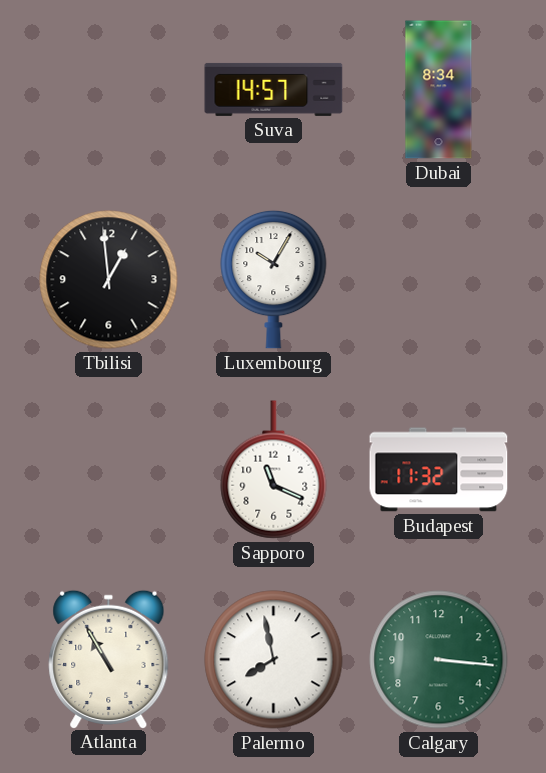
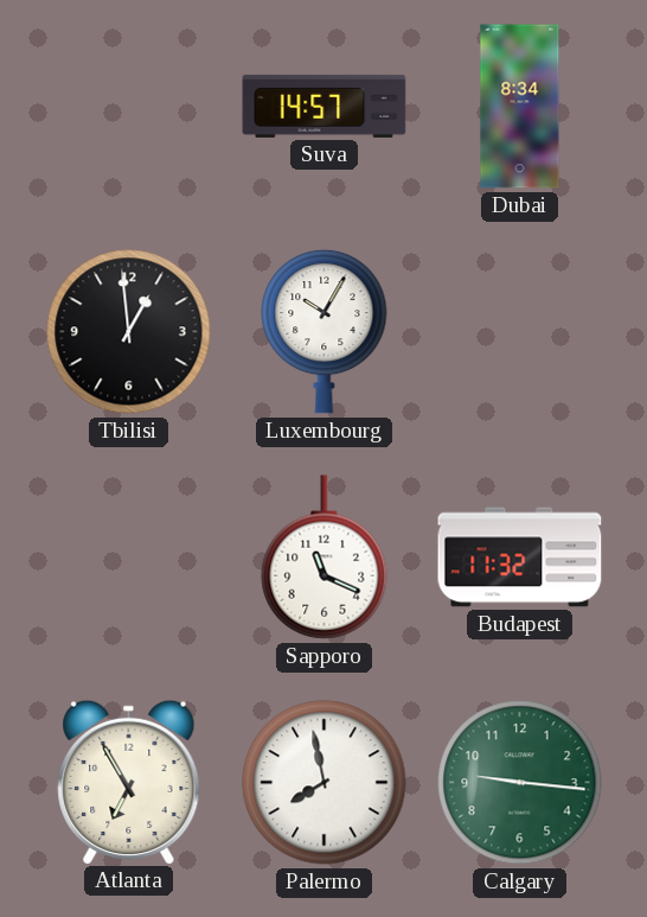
Atlanta: 10:55 -> 6:55
Calgary: 3:16 -> 9:16
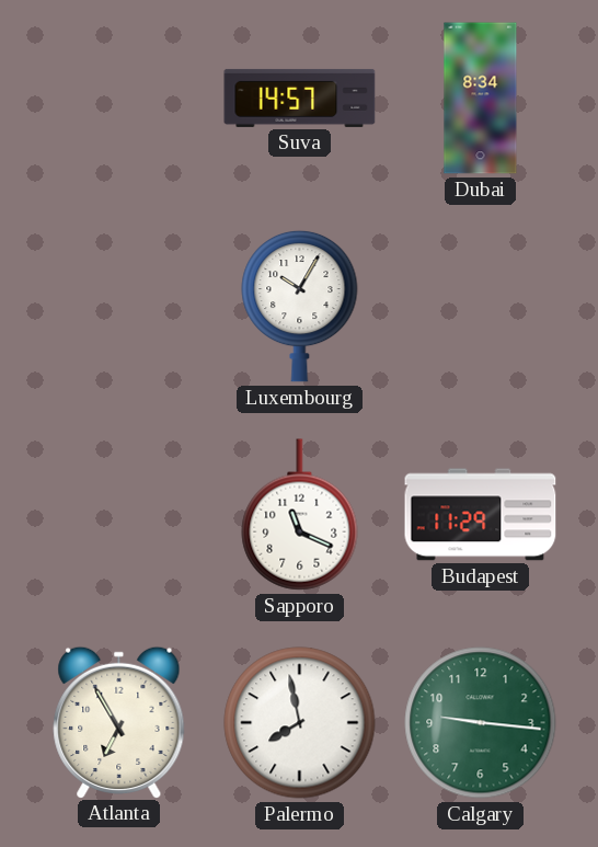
Tbilisi: 12:59 -> none
Budapest: 11:32 -> 11:29
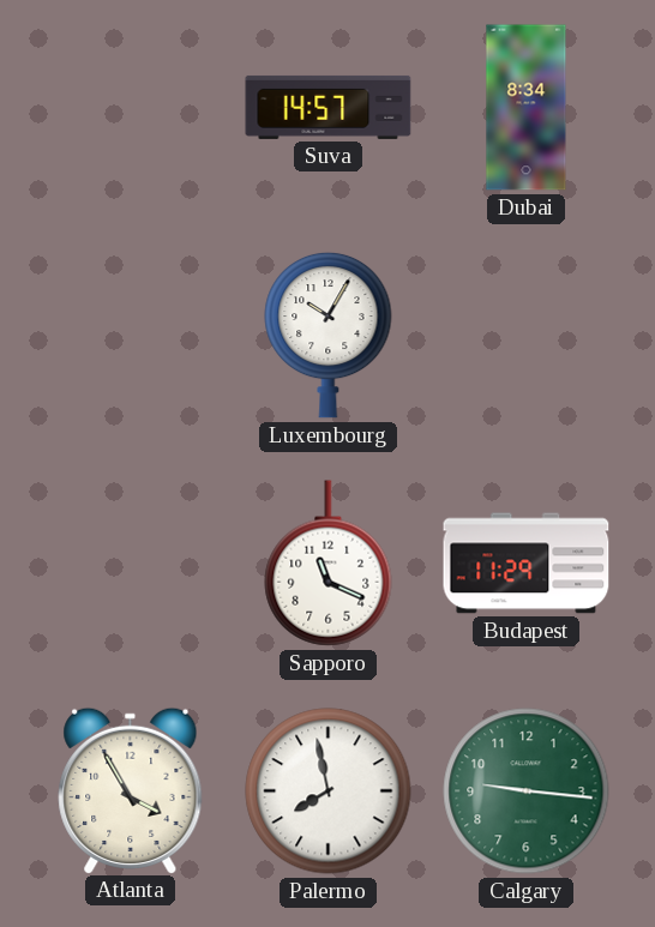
Atlanta: 6:55 -> 3:55
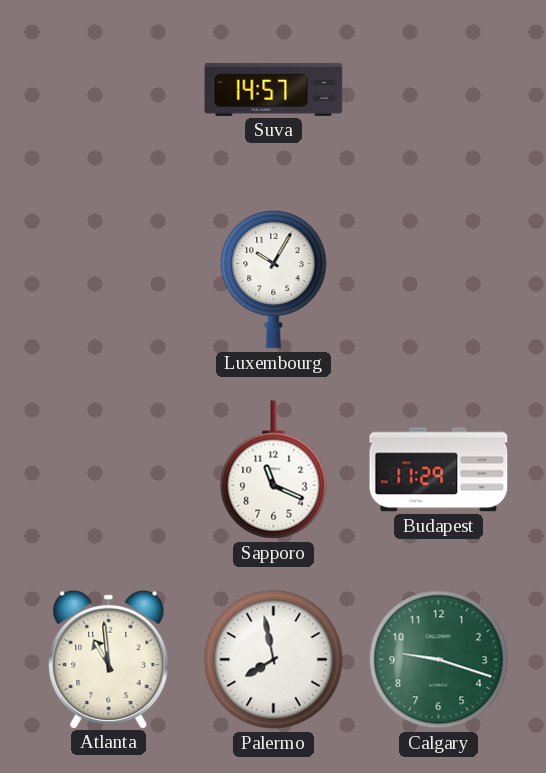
Dubai: 8:34 -> none
Atlanta: 3:55 -> 10:59
Calgary: 9:16 -> 9:18
